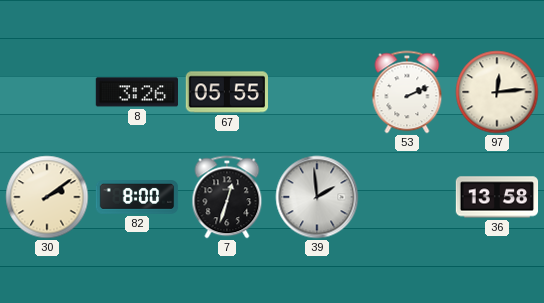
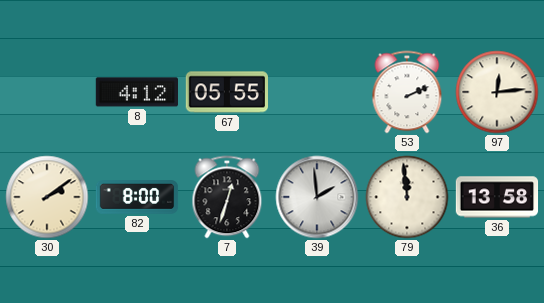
8: 3:26 -> 4:12
79: none -> 11:59
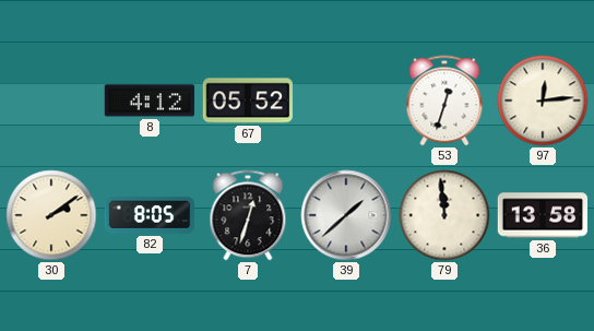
67: 05:55 -> 05:52
53: 2:11 -> 12:33
82: 8:00 -> 8:05
39: 1:59 -> 1:38
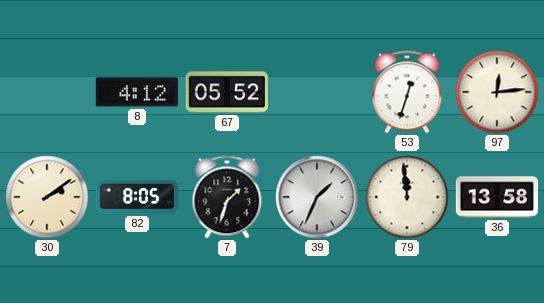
7: 12:33 -> 1:33
39: 1:38 -> 1:34
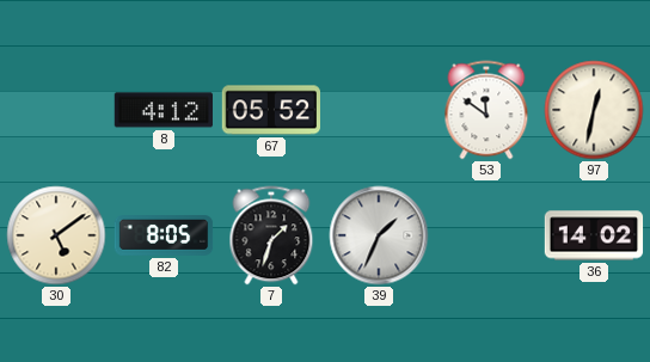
53: 12:33 -> 11:51
97: 12:14 -> 12:32
30: 2:09 -> 5:09
79: 11:59 -> none
36: 13:58 -> 14:02
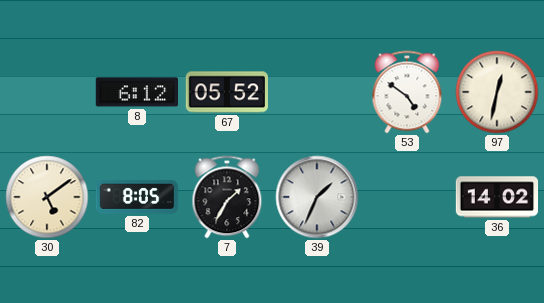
8: 4:12 -> 6:12
53: 11:51 -> 4:51
7: 1:33 -> 1:35
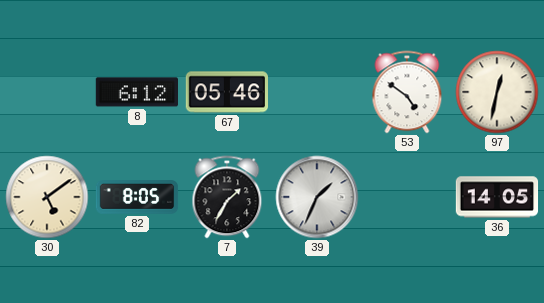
67: 05:52 -> 05:46
36: 14:02 -> 14:05
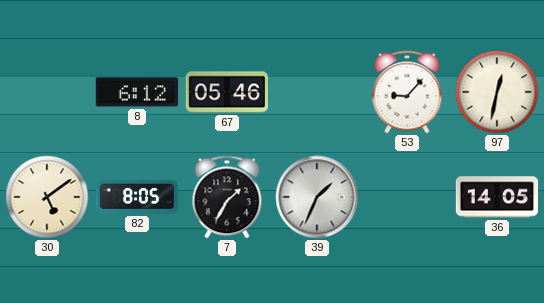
53: 4:51 -> 9:07
